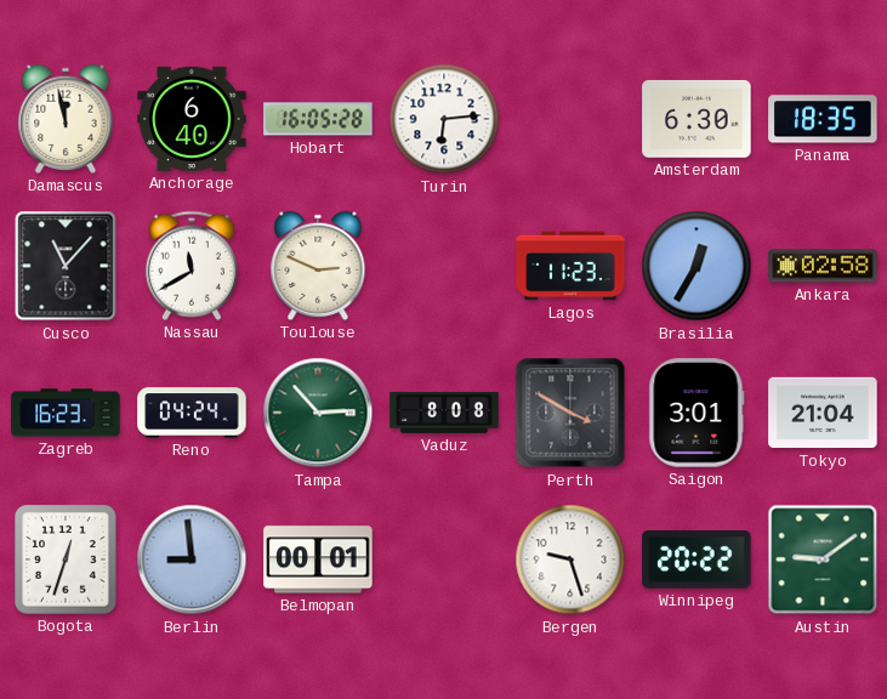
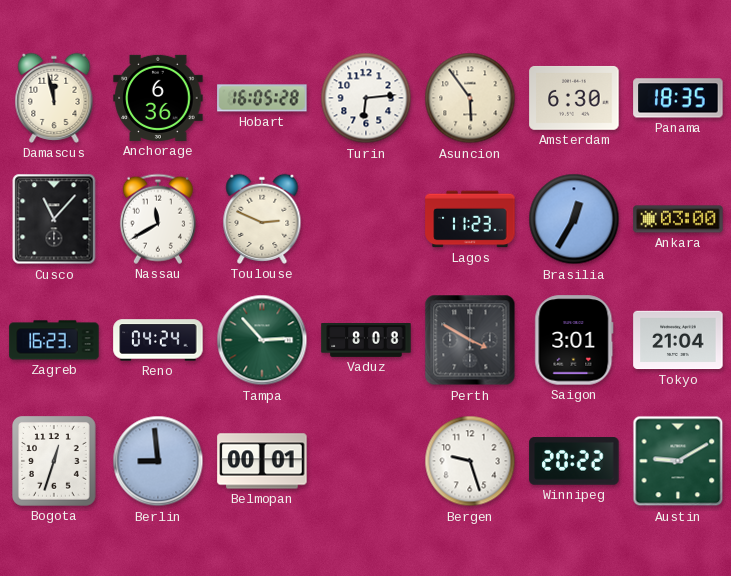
Anchorage: 6:40 -> 6:36
Asuncion: none -> 5:54
Ankara: 02:58 -> 03:00
Austin: 9:09 -> 9:10
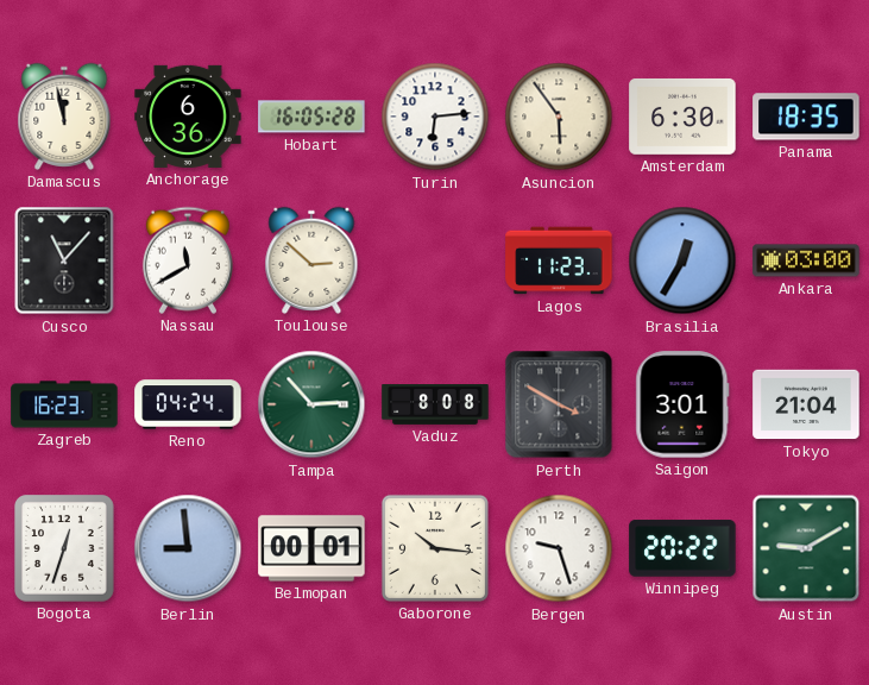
Toulouse: 2:49 -> 2:52
Gaborone: none -> 10:16
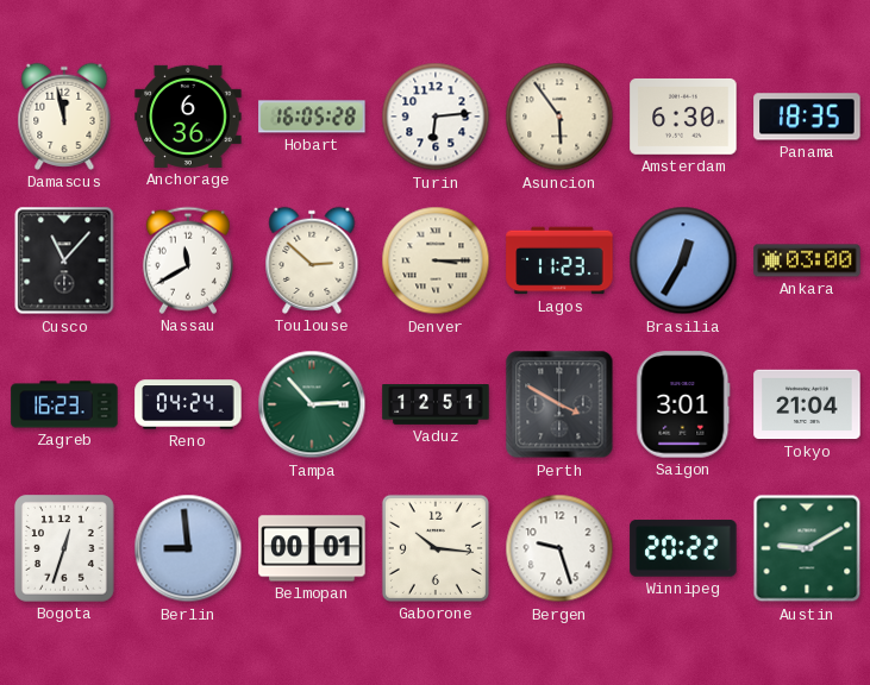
Denver: none -> 3:15
Vaduz: 8:08 -> 12:51
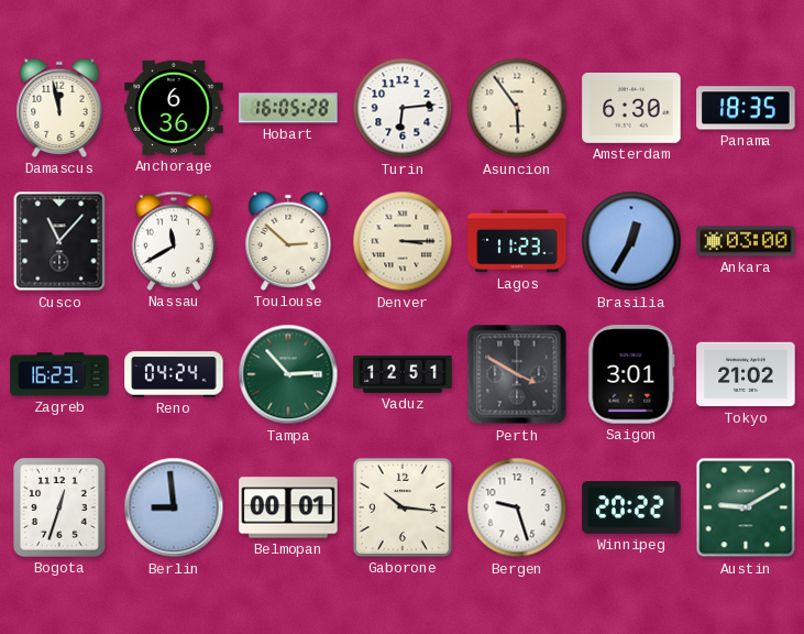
Tokyo: 21:04 -> 21:02
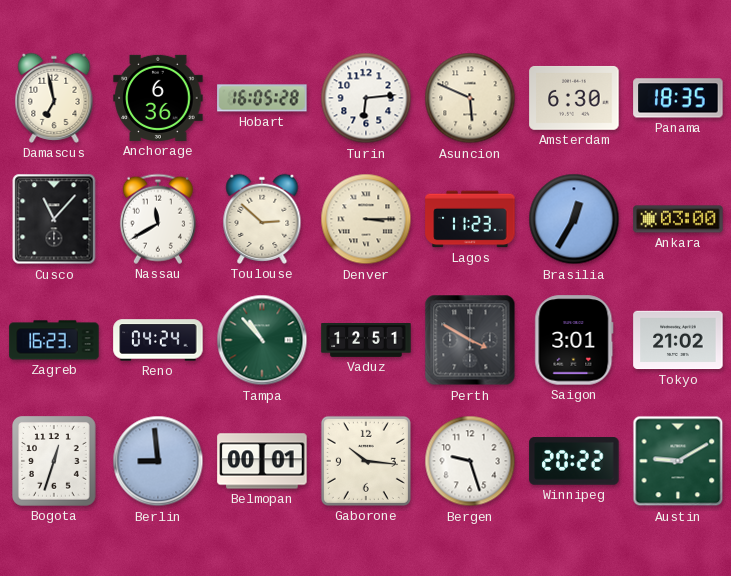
Damascus: 11:58 -> 6:58
Asuncion: 5:54 -> 5:49
Tampa: 2:53 -> 10:53
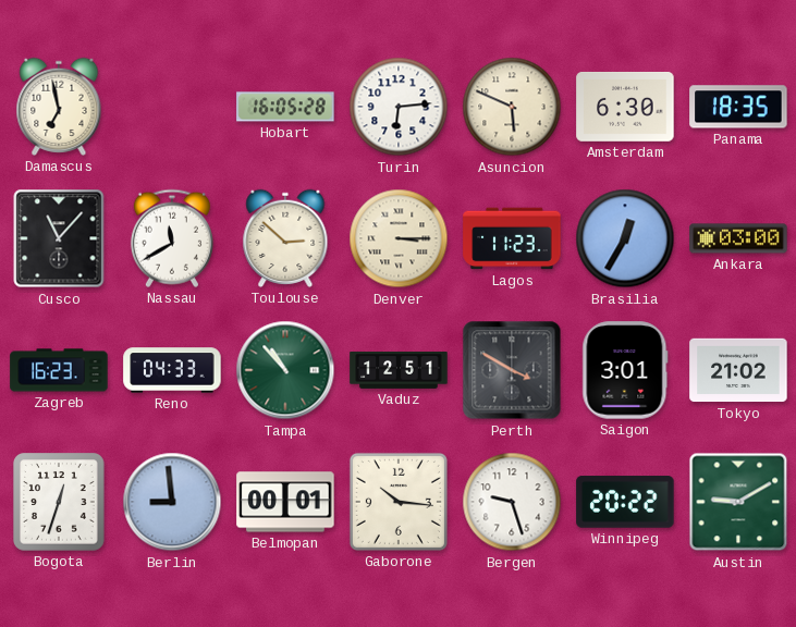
Anchorage: 6:36 -> none
Reno: 04:24 -> 04:33
